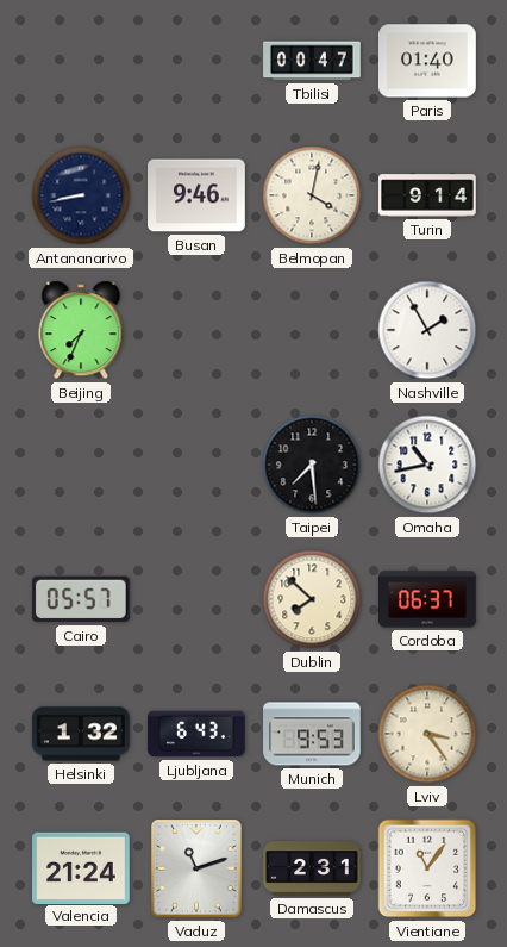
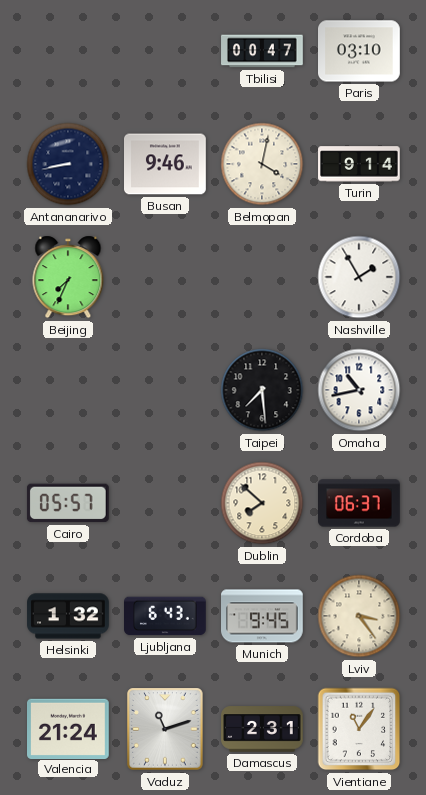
Paris: 01:40 -> 03:10
Munich: 9:53 -> 9:45
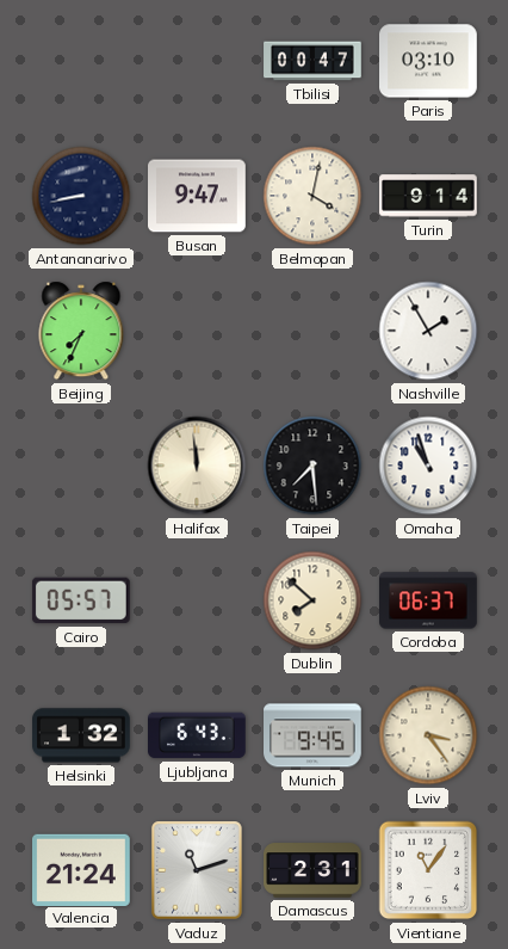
Busan: 9:46 -> 9:47
Halifax: none -> 11:59
Omaha: 10:43 -> 10:57
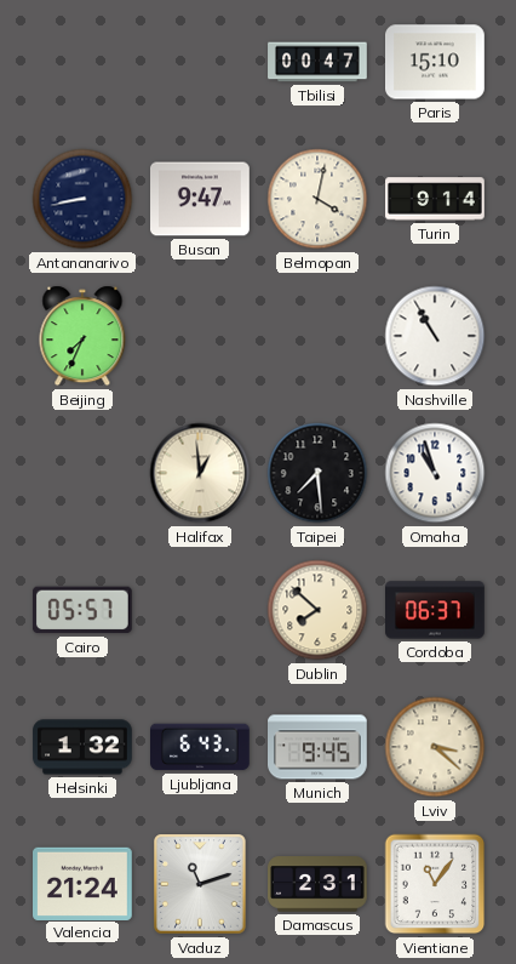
Paris: 03:10 -> 15:10
Nashville: 1:55 -> 10:55
Halifax: 11:59 -> 12:59
Lviv: 3:24 -> 3:22
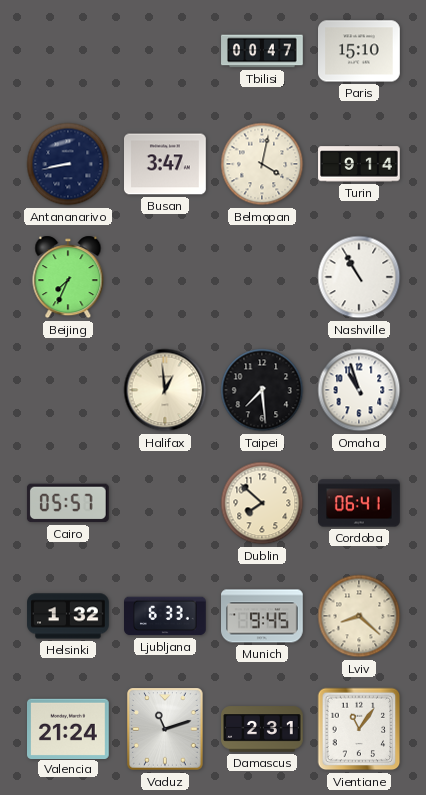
Busan: 9:47 -> 3:47
Cordoba: 06:37 -> 06:41
Ljubljana: 6:43 -> 6:33
Lviv: 3:22 -> 8:22
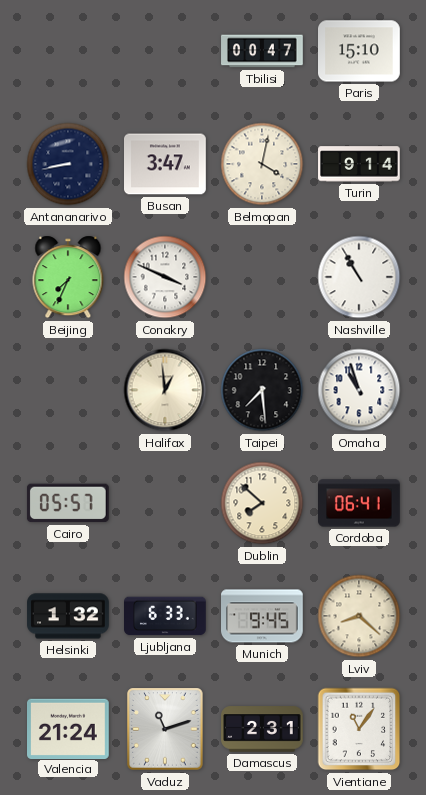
Conakry: none -> 3:49
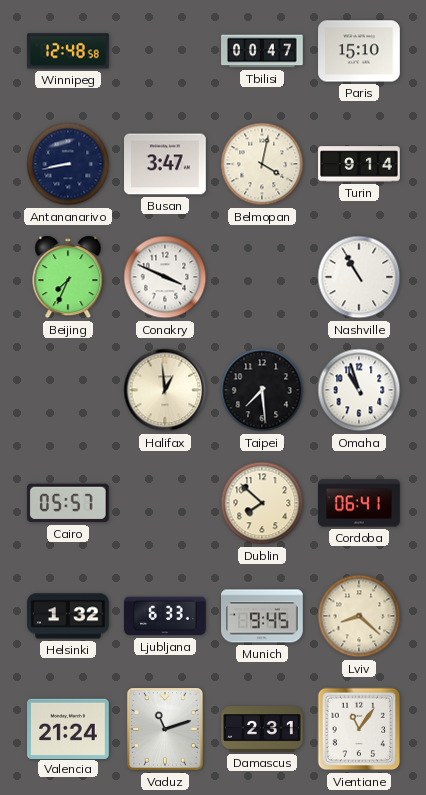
Winnipeg: none -> 12:48
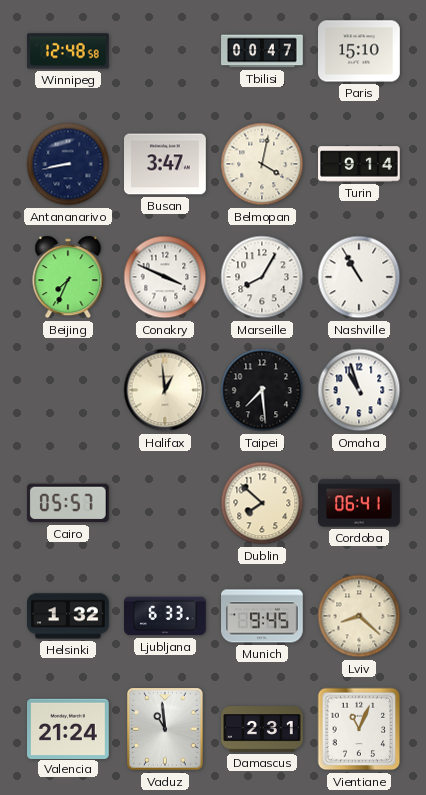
Marseille: none -> 8:05
Vaduz: 11:12 -> 10:59
Vientiane: 11:06 -> 11:04
